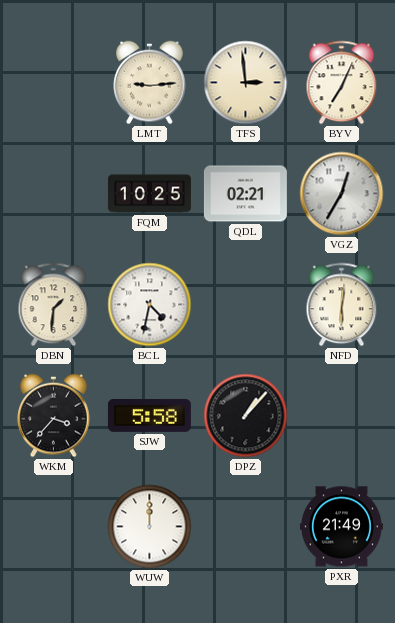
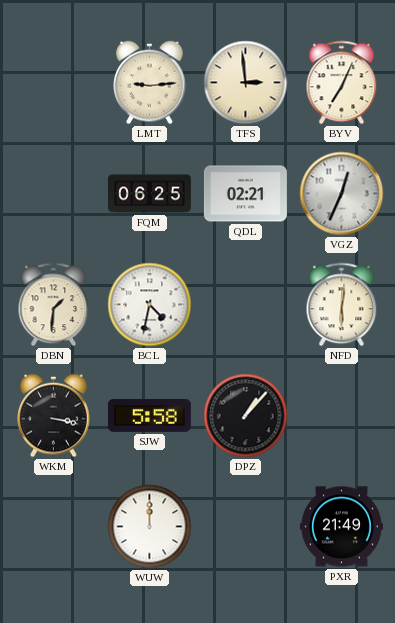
FQM: 10:25 -> 06:25
VGZ: 12:35 -> 12:34
WKM: 3:37 -> 3:17
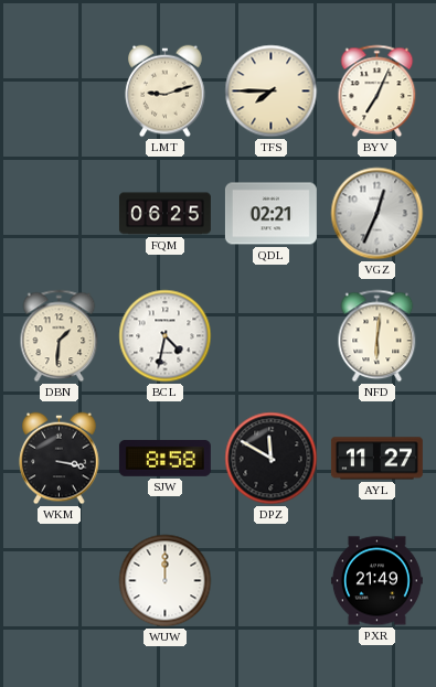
LMT: 9:14 -> 9:12
TFS: 2:59 -> 7:45
SJW: 5:58 -> 8:58
DPZ: 1:07 -> 11:50
AYL: none -> 11:27
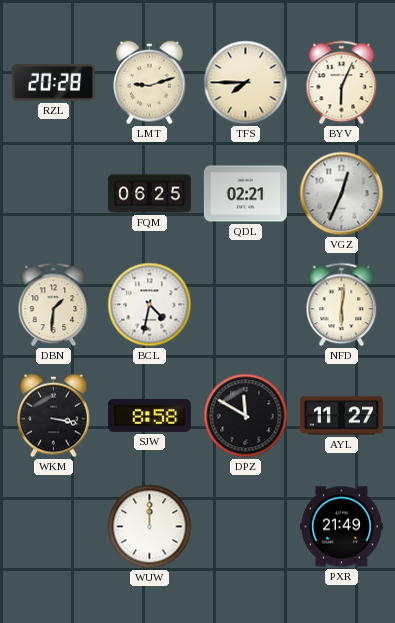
RZL: none -> 20:28
BYV: 7:04 -> 6:04
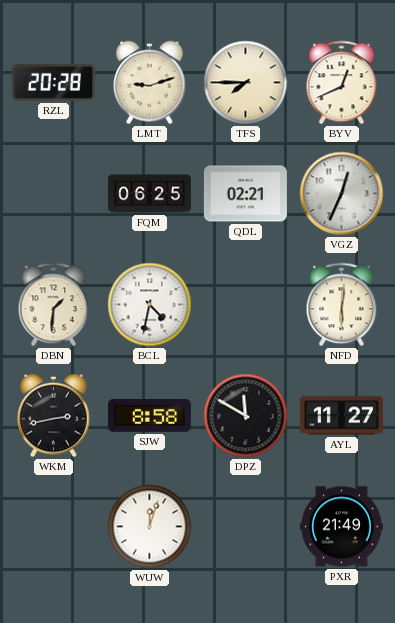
BYV: 6:04 -> 12:41
WKM: 3:17 -> 2:43
WUW: 12:00 -> 12:03
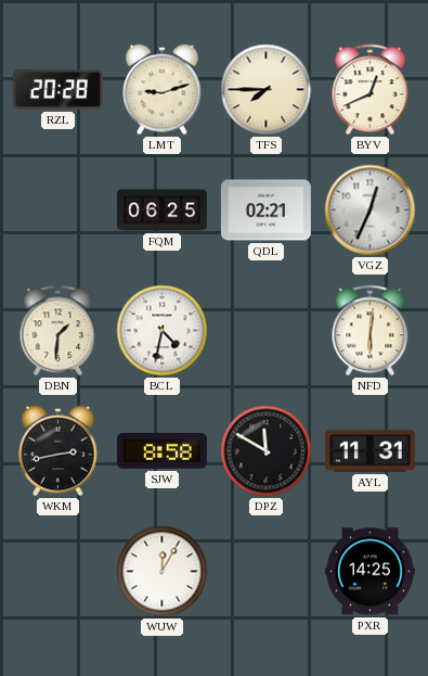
AYL: 11:27 -> 11:31
WUW: 12:03 -> 12:05
PXR: 21:49 -> 14:25
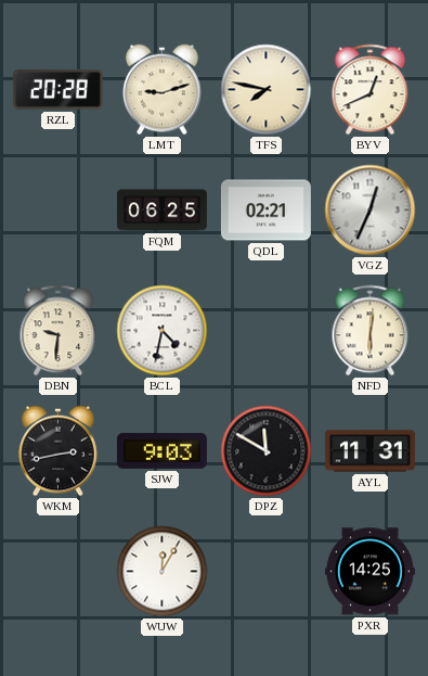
TFS: 7:45 -> 7:47
DBN: 1:31 -> 9:31
SJW: 8:58 -> 9:03
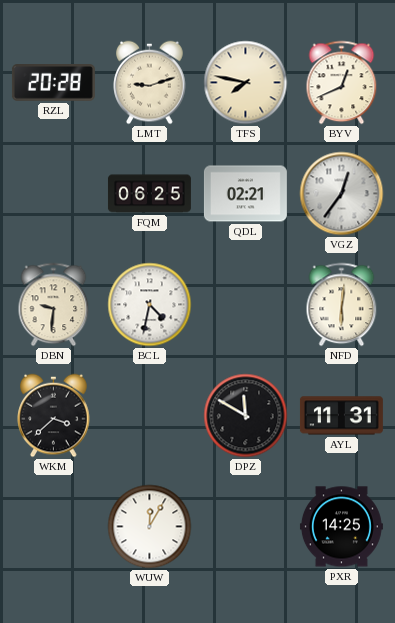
VGZ: 12:34 -> 12:36
WKM: 2:43 -> 3:38
SJW: 9:03 -> none
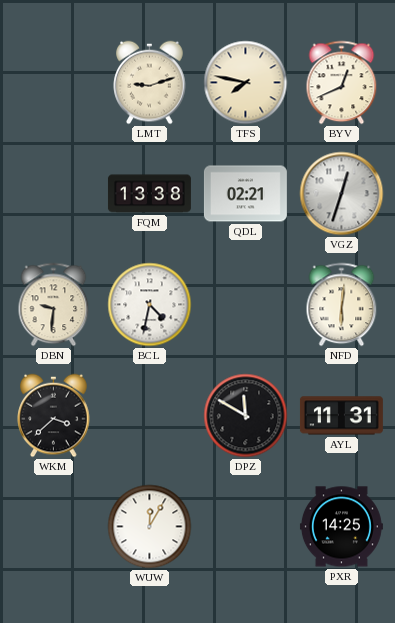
RZL: 20:28 -> none
FQM: 06:25 -> 13:38
VGZ: 12:36 -> 12:33
